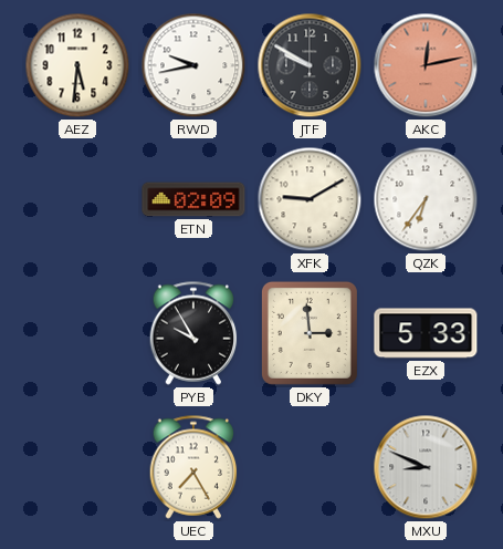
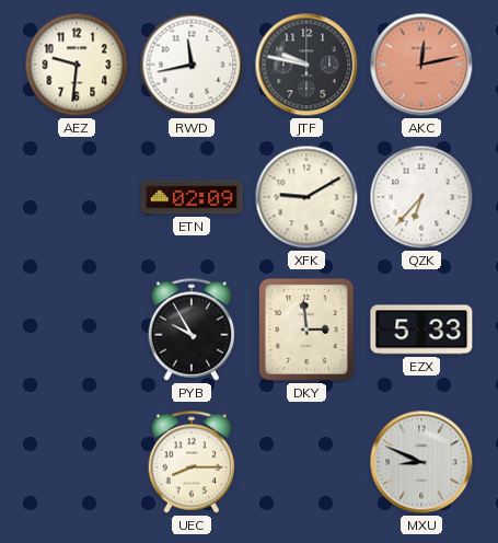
AEZ: 5:31 -> 9:31
RWD: 9:43 -> 11:43
JTF: 9:50 -> 9:47
QZK: 6:36 -> 6:37
UEC: 7:25 -> 8:15
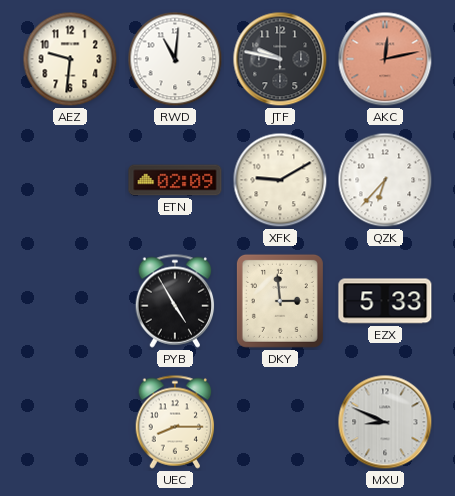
RWD: 11:43 -> 11:01
PYB: 9:55 -> 4:55
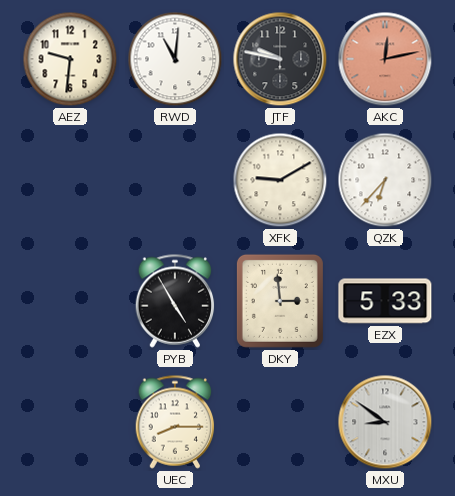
ETN: 02:09 -> none
MXU: 8:49 -> 8:51
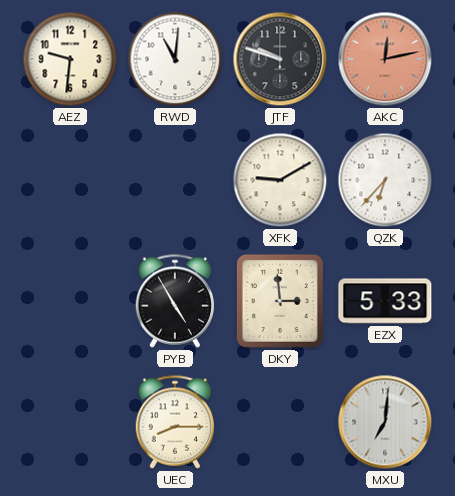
JTF: 9:47 -> 9:48
MXU: 8:51 -> 7:01
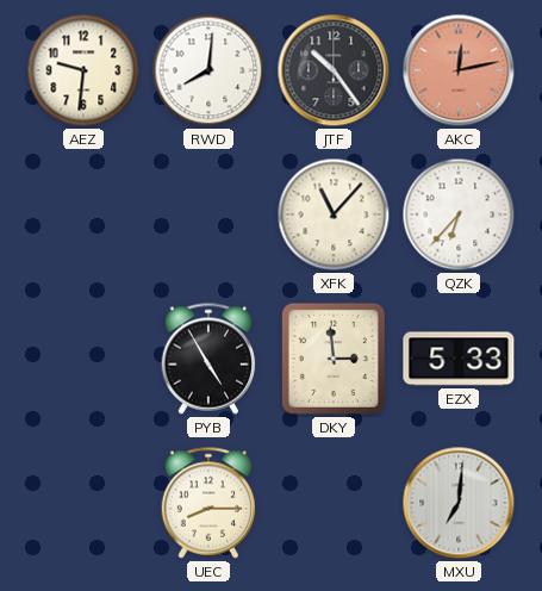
RWD: 11:01 -> 8:01
JTF: 9:48 -> 10:24
XFK: 9:10 -> 11:07
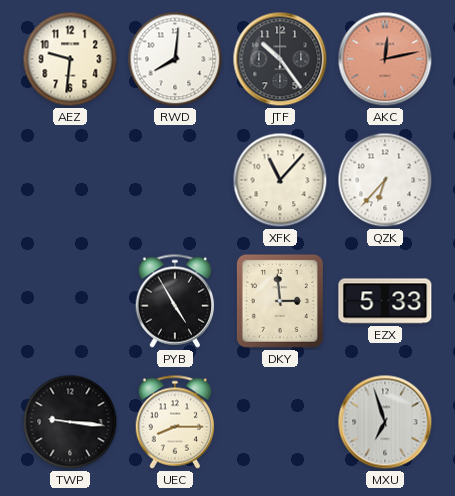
TWP: none -> 9:16
MXU: 7:01 -> 6:57
